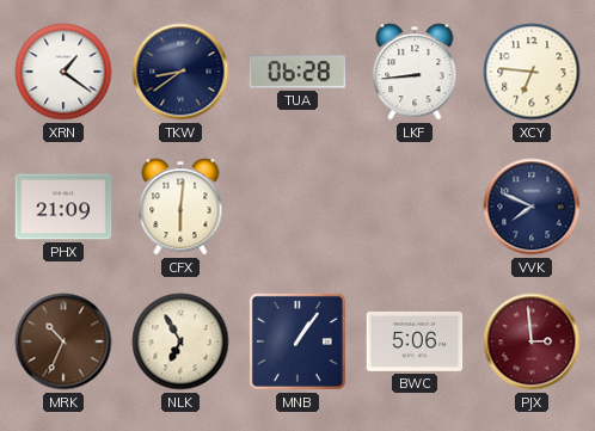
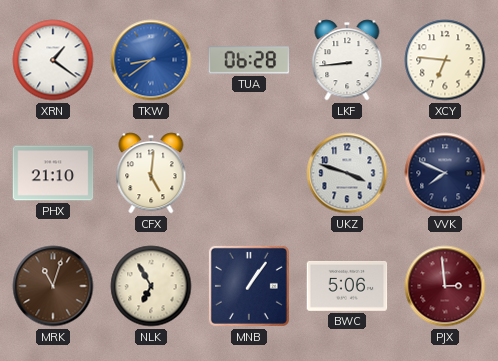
TKW dial: navy -> blue
PHX: 21:09 -> 21:10
CFX: 6:01 -> 5:01
UKZ: none -> 3:48
MRK: 10:34 -> 11:03
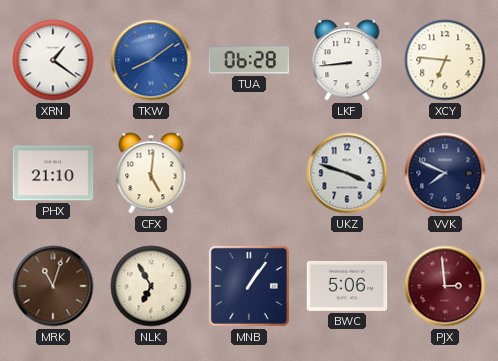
TKW: 8:39 -> 8:09
